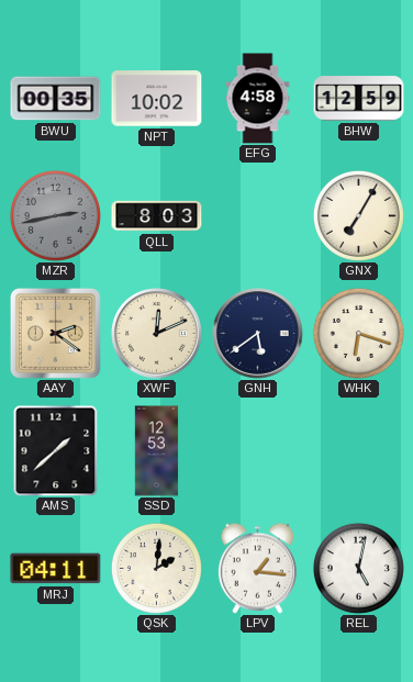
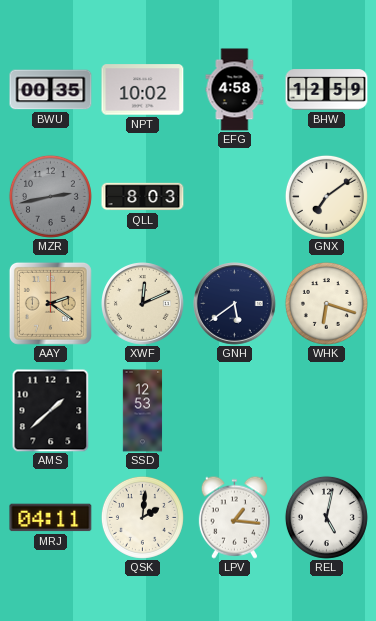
GNX: 7:05 -> 7:09
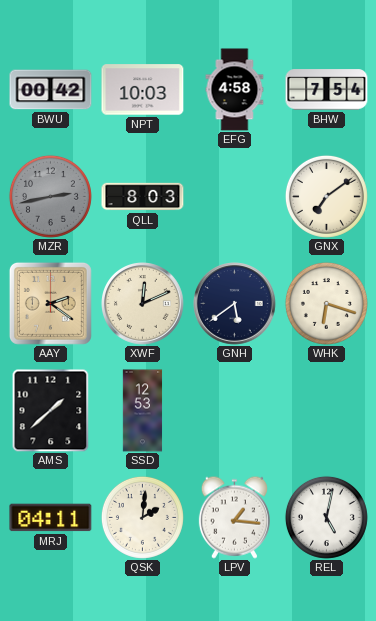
BWU: 00:35 -> 00:42
NPT: 10:02 -> 10:03
BHW: 12:59 -> 7:54
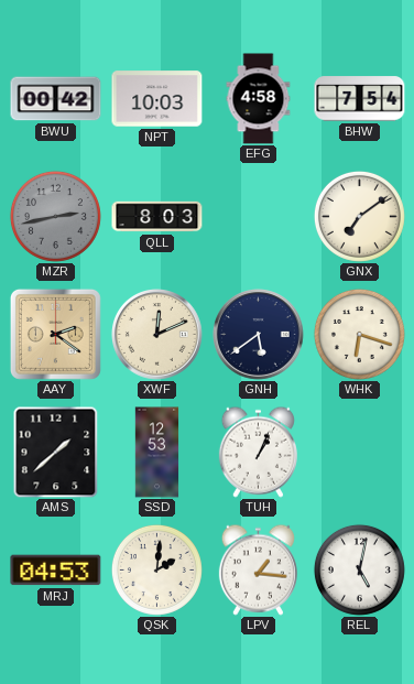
TUH: none -> 1:04
MRJ: 04:11 -> 04:53
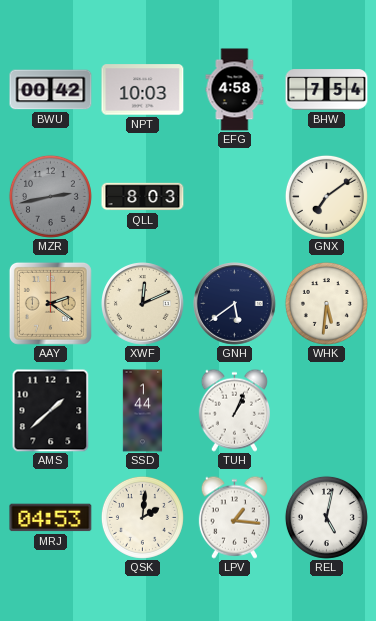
WHK: 6:18 -> 5:31
SSD: 12:53 -> 1:44
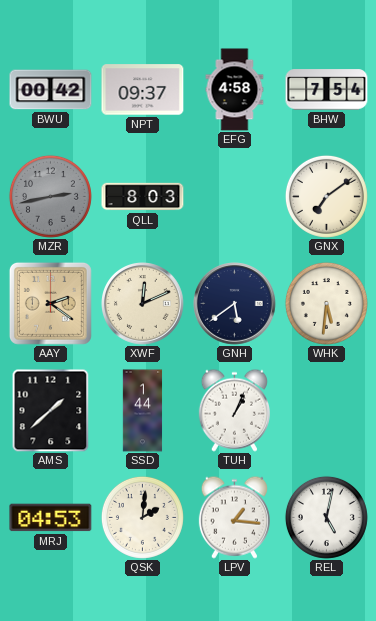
NPT: 10:03 -> 09:37
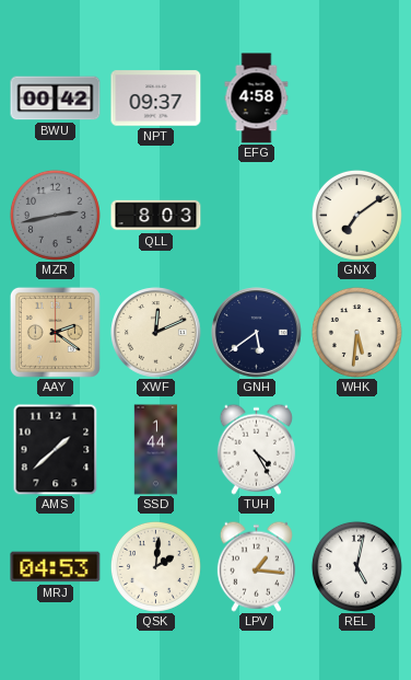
BHW: 7:54 -> none
TUH: 1:04 -> 4:25
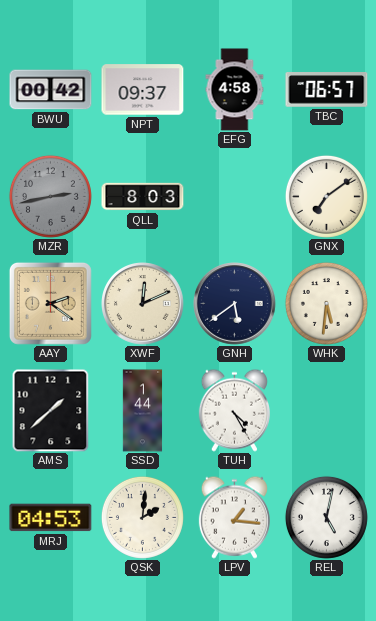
TBC: none -> 06:57
